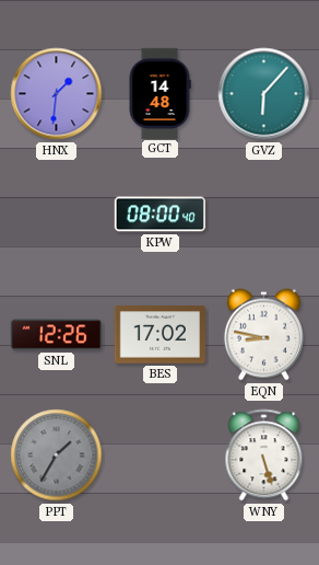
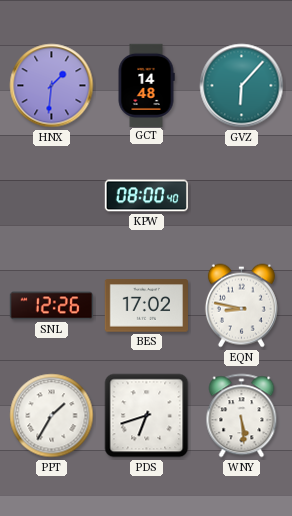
PPT dial: grey -> white
PDS: none -> 6:42
WNY: 5:27 -> 5:29
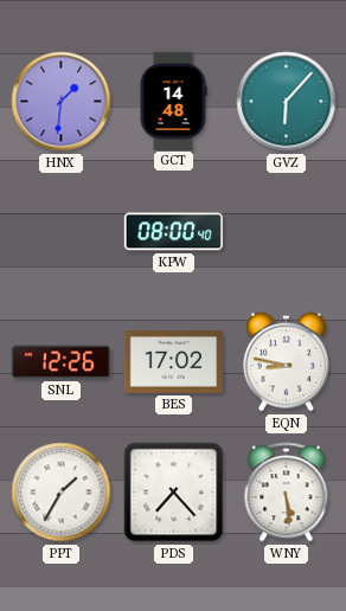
PDS: 6:42 -> 7:23
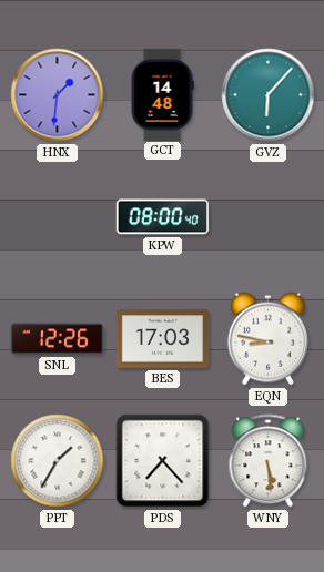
BES: 17:02 -> 17:03
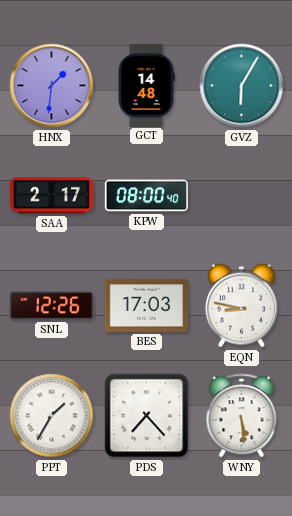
GVZ: 6:07 -> 6:05
SAA: none -> 2:17
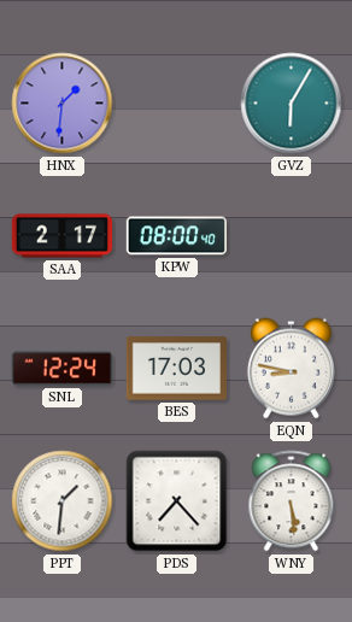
GCT: 14:48 -> none
SNL: 12:26 -> 12:24
PPT: 1:35 -> 1:31
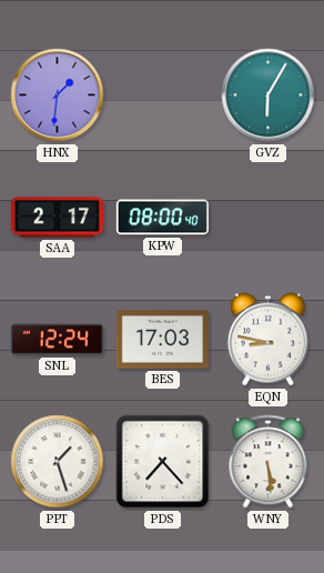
PPT: 1:31 -> 1:27
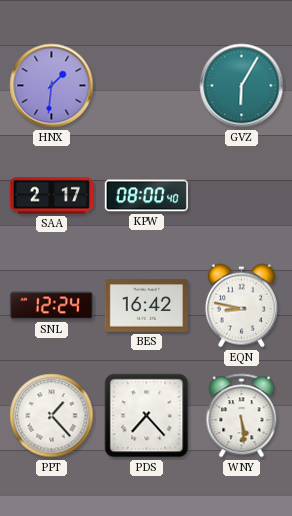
BES: 17:03 -> 16:42
PPT: 1:27 -> 1:23
